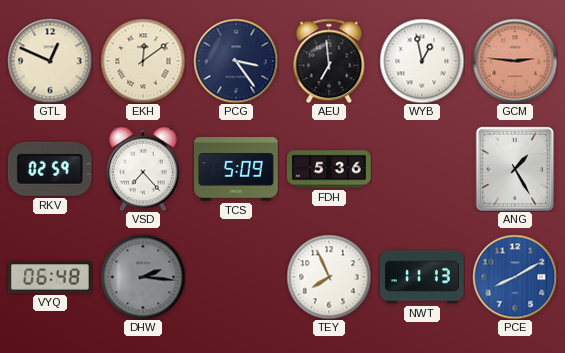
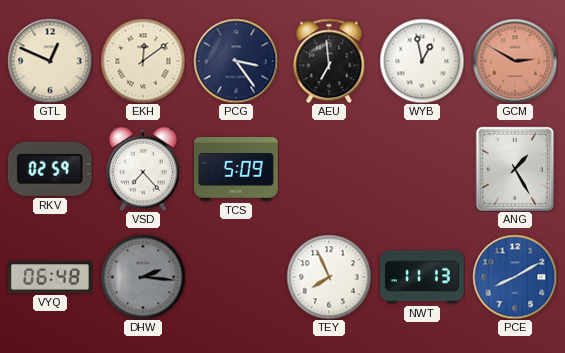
GCM: 2:46 -> 2:50
FDH: 5:36 -> none
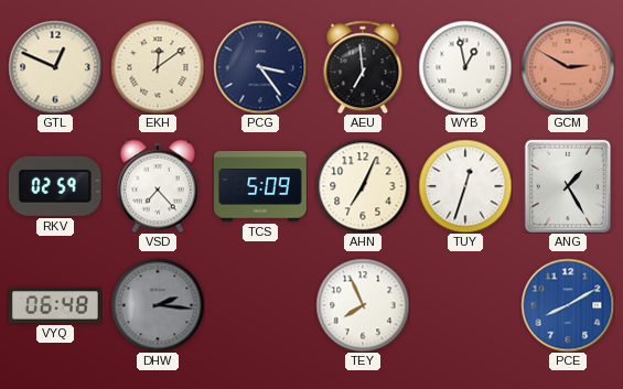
AHN: none -> 7:04
TUY: none -> 12:33
NWT: 11:13 -> none
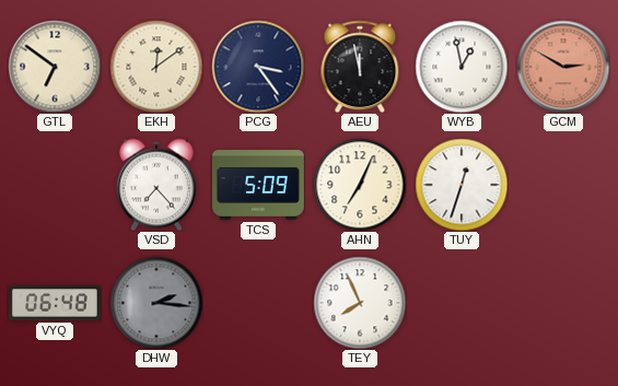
GTL: 12:49 -> 6:51
AEU: 6:59 -> 11:58
RKV: 02:59 -> none
ANG: 1:25 -> none
PCE: 8:10 -> none
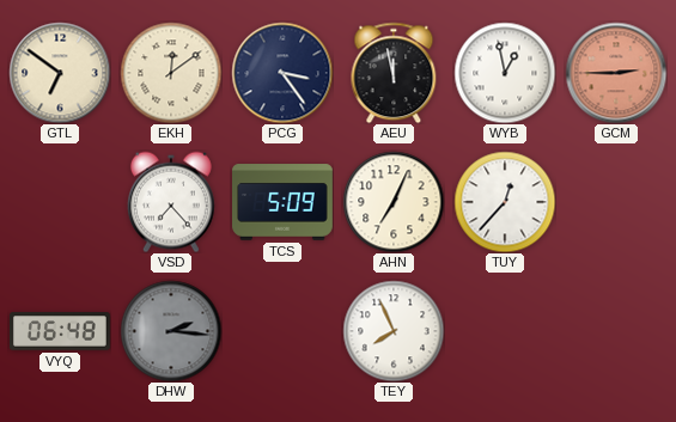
GCM: 2:50 -> 2:45
TUY: 12:33 -> 12:37
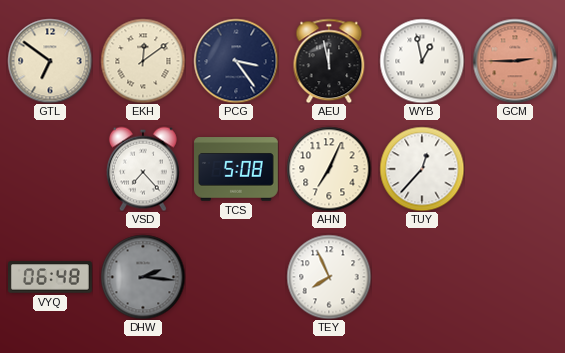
TCS: 5:09 -> 5:08
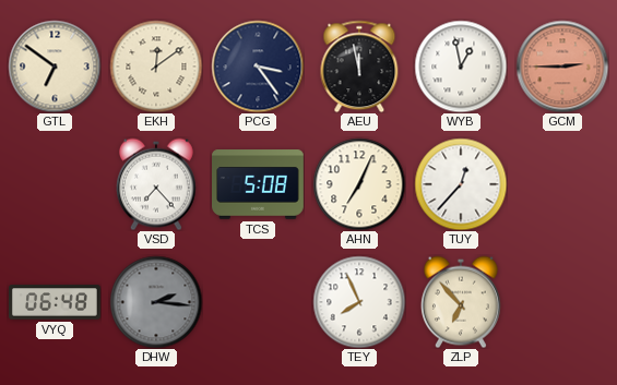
ZLP: none -> 6:53
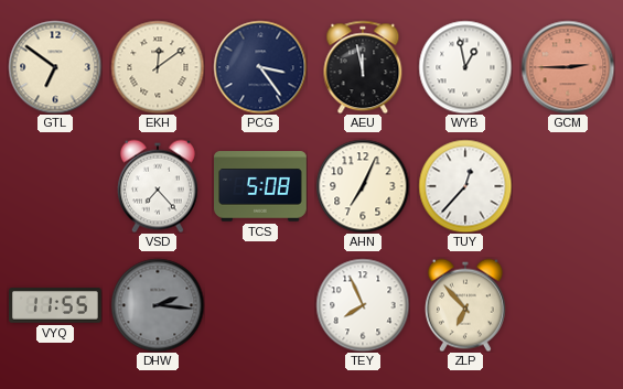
VYQ: 06:48 -> 11:55
